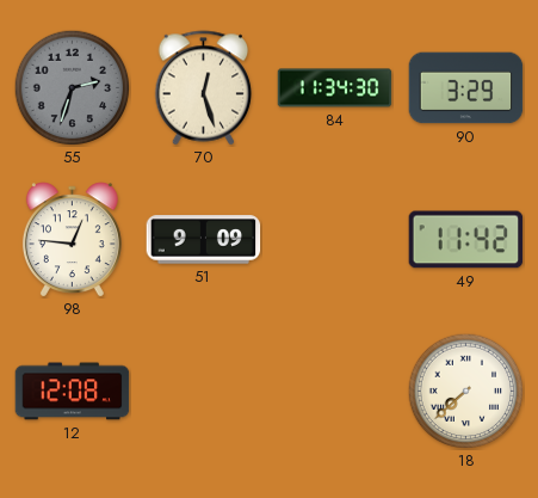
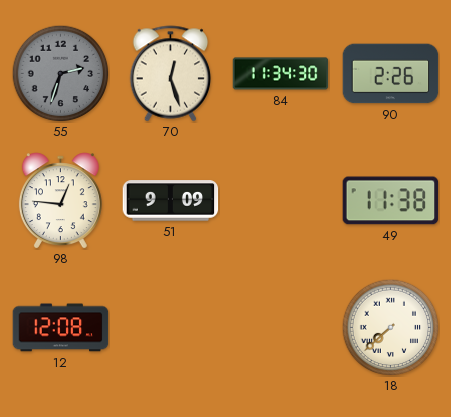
90: 3:29 -> 2:26
49: 11:42 -> 11:38
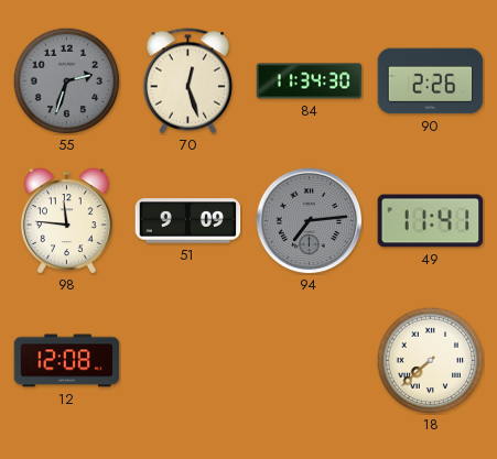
98: 12:46 -> 11:46
94: none -> 7:14
49: 11:38 -> 11:41
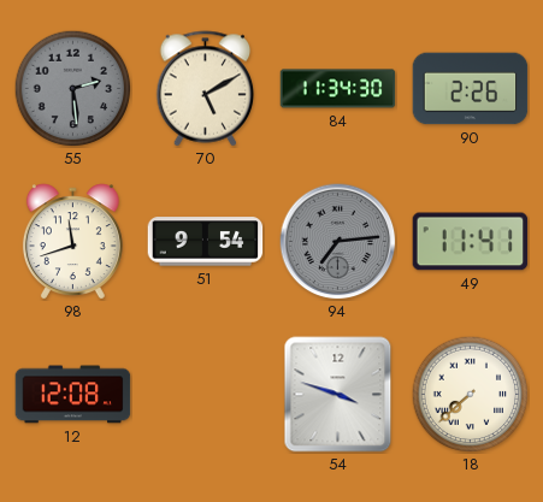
55: 2:33 -> 2:29
70: 12:27 -> 5:10
98: 11:46 -> 11:42
51: 9:09 -> 9:54
54: none -> 3:48
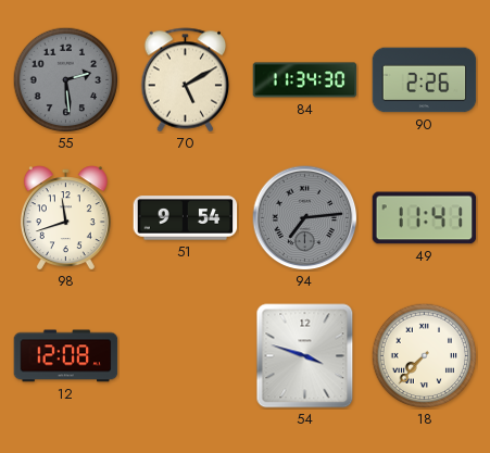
18: 7:38 -> 7:37
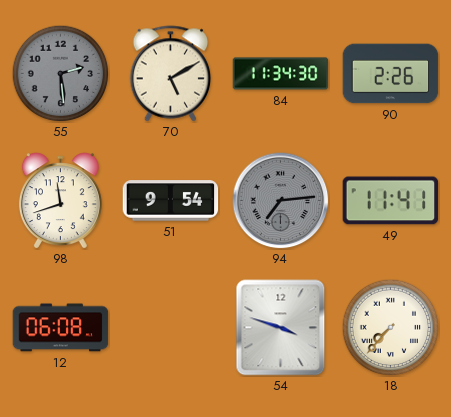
12: 12:08 -> 06:08
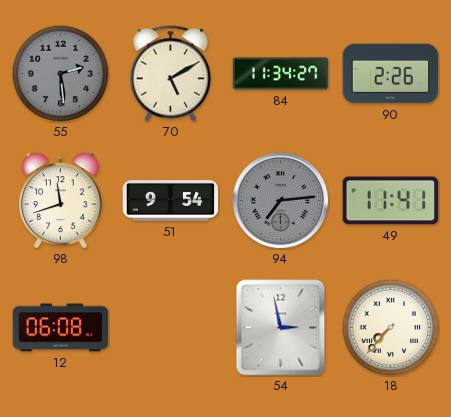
84: 11:34:30 -> 11:34:27
54: 3:48 -> 2:58
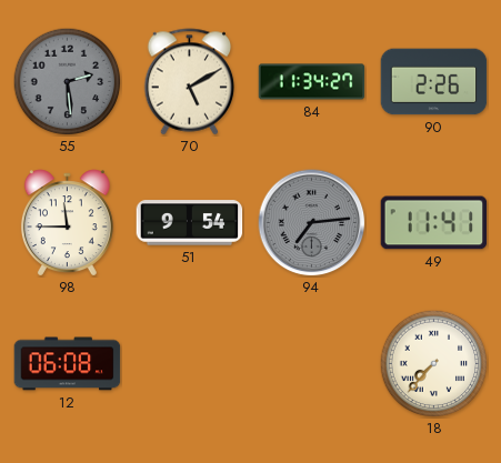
98: 11:42 -> 11:45
54: 2:58 -> none
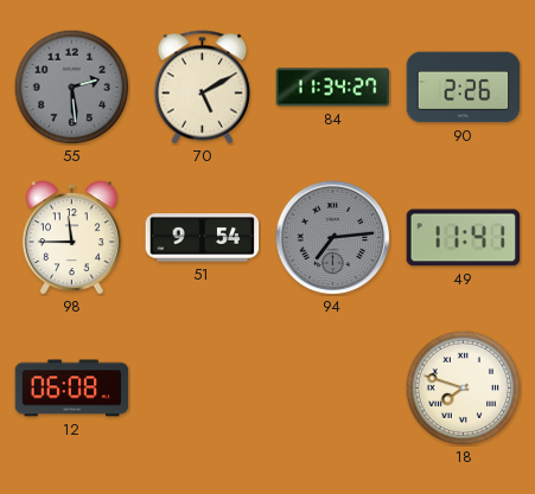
18: 7:37 -> 7:48
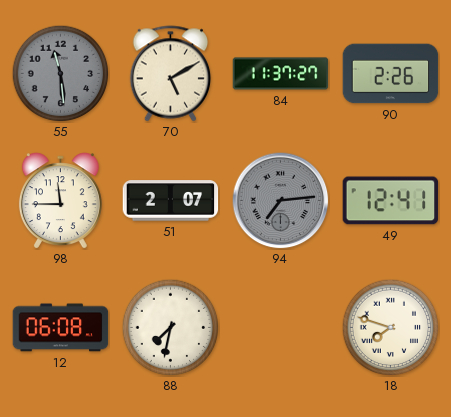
55: 2:29 -> 11:29
84: 11:34 -> 11:37
51: 9:54 -> 2:07
49: 11:41 -> 12:41
88: none -> 7:32
